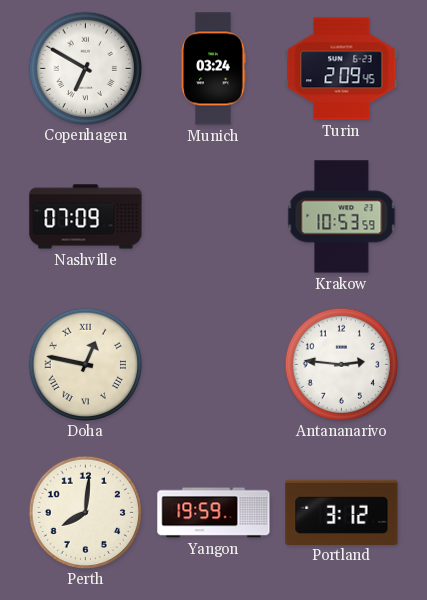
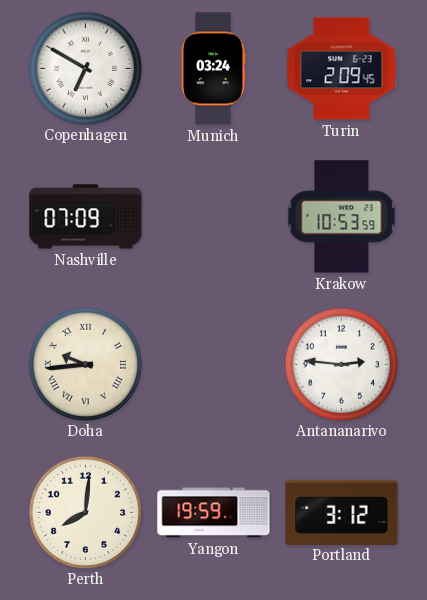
Doha: 12:47 -> 9:44
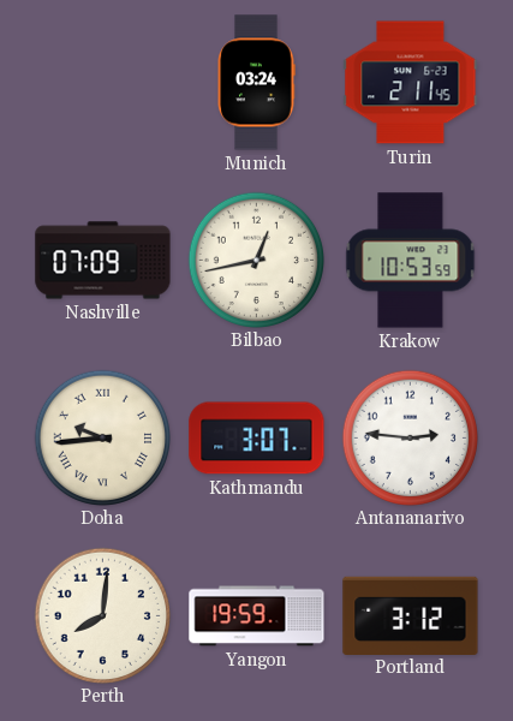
Copenhagen: 6:50 -> none
Turin: 2:09 -> 2:11
Bilbao: none -> 12:43
Kathmandu: none -> 3:07
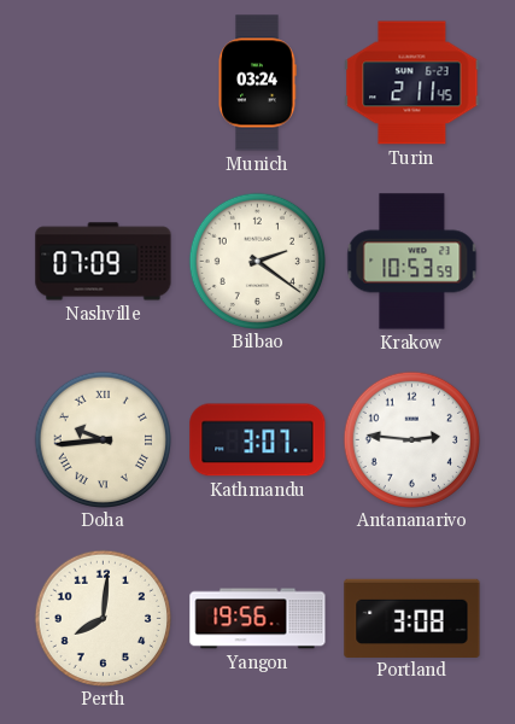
Bilbao: 12:43 -> 2:21
Yangon: 19:59 -> 19:56
Portland: 3:12 -> 3:08
